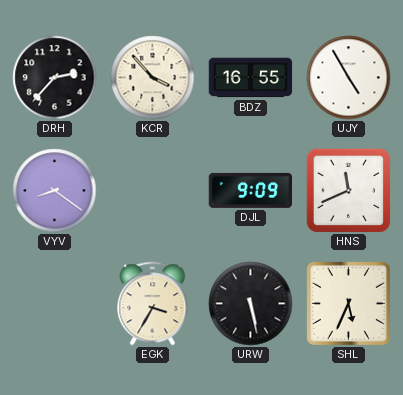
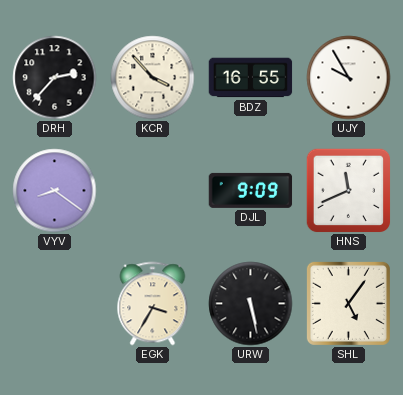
UJY: 4:55 -> 9:55
SHL: 5:34 -> 5:06
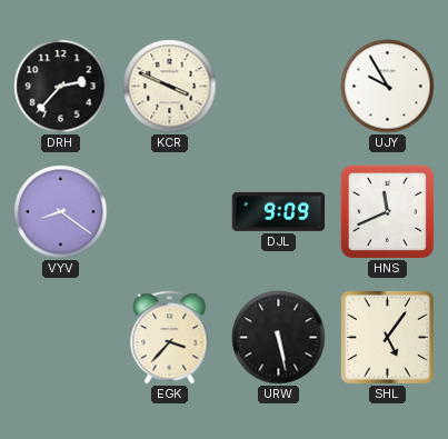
KCR: 3:53 -> 3:49
BDZ: 16:55 -> none
EGK: 3:35 -> 3:37
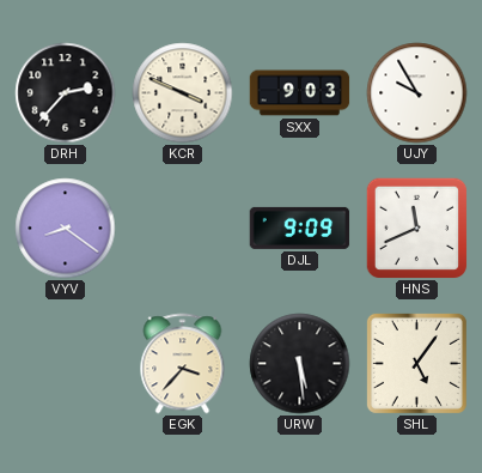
SXX: none -> 9:03
URW: 5:28 -> 5:29
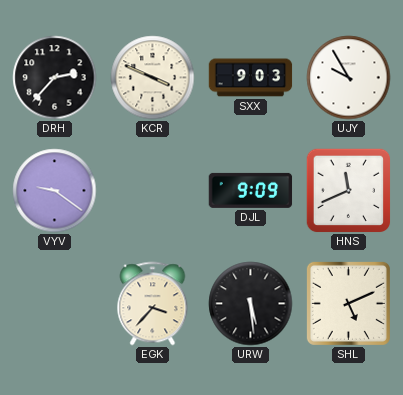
VYV: 8:21 -> 9:21
SHL: 5:06 -> 5:11
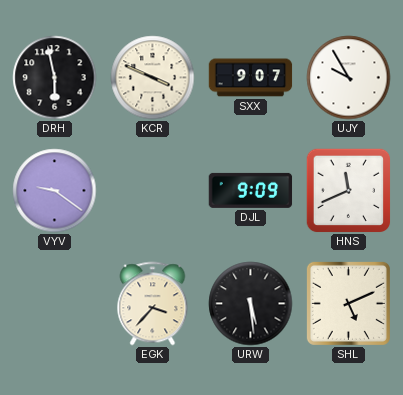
DRH: 2:37 -> 5:58
SXX: 9:03 -> 9:07
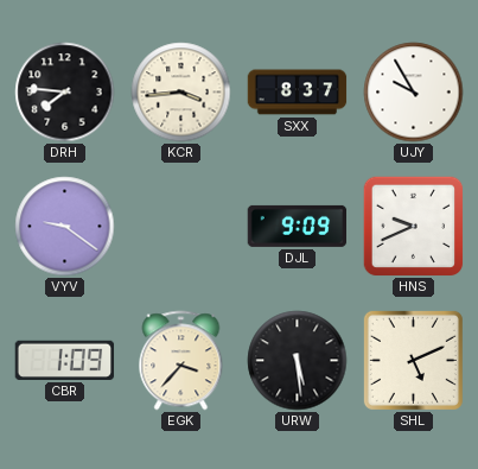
DRH: 5:58 -> 7:46
KCR: 3:49 -> 3:44
SXX: 9:07 -> 8:37
HNS: 11:41 -> 9:41
CBR: none -> 1:09
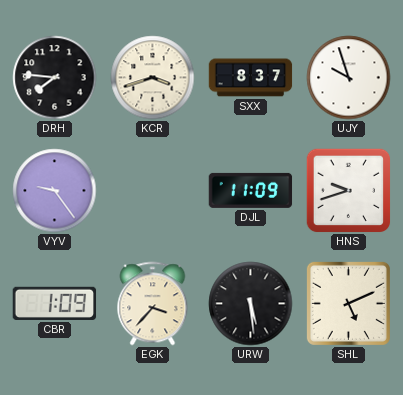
KCR: 3:44 -> 3:42
UJY: 9:55 -> 9:57
VYV: 9:21 -> 9:24
DJL: 9:09 -> 11:09
HNS: 9:41 -> 9:42
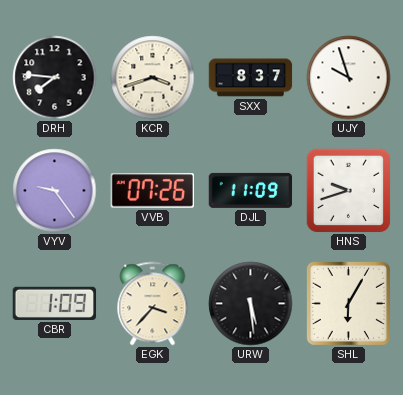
VVB: none -> 07:26
SHL: 5:11 -> 6:05
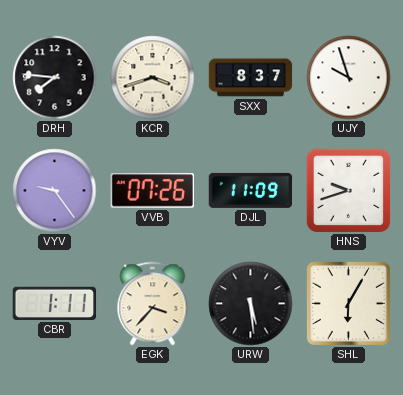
CBR: 1:09 -> 1:11
